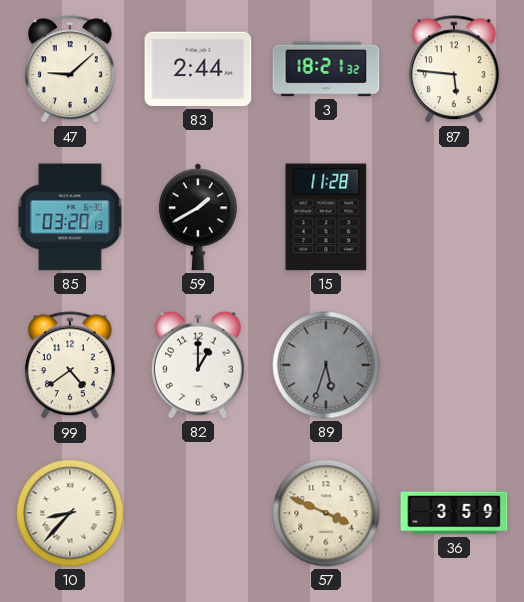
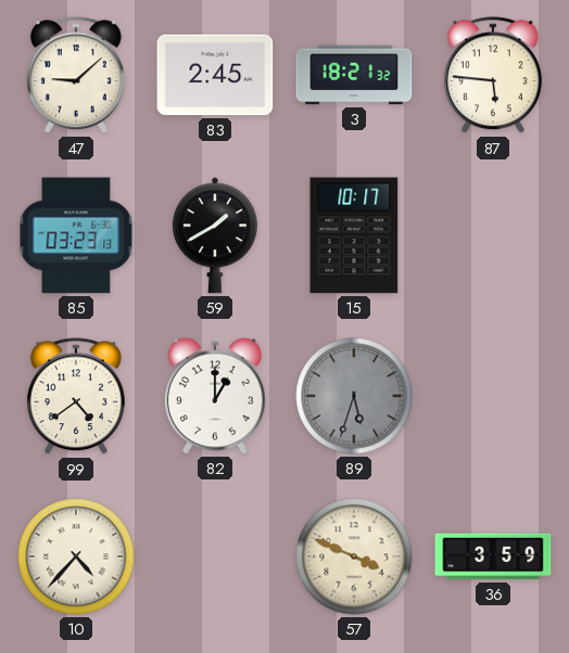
83: 2:44 -> 2:45
85: 03:20 -> 03:23
15: 11:28 -> 10:17
10: 8:37 -> 4:37
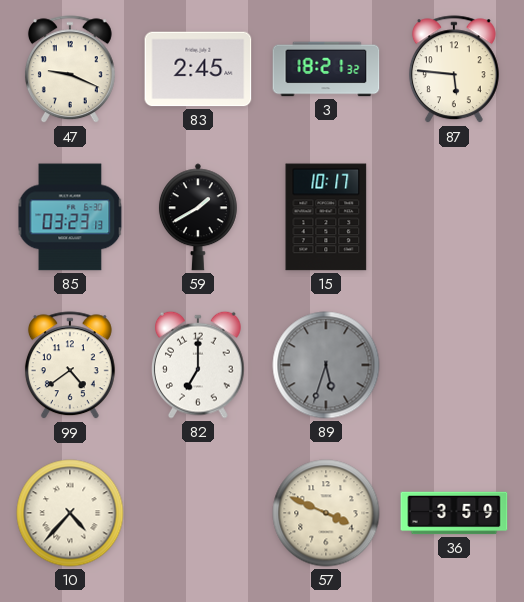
47: 9:08 -> 9:19
82: 1:00 -> 7:00
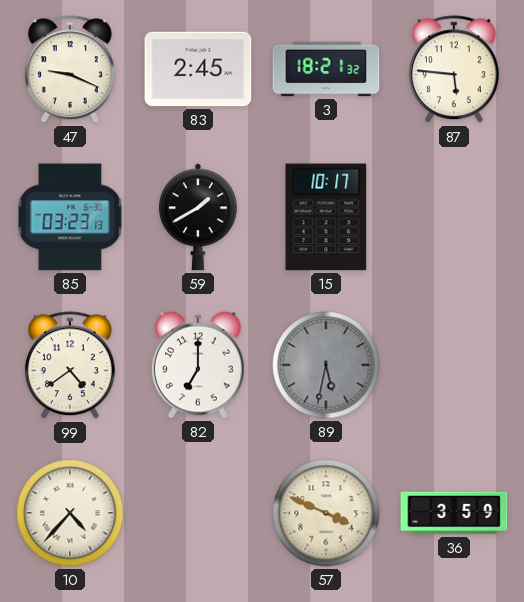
89: 5:33 -> 5:32
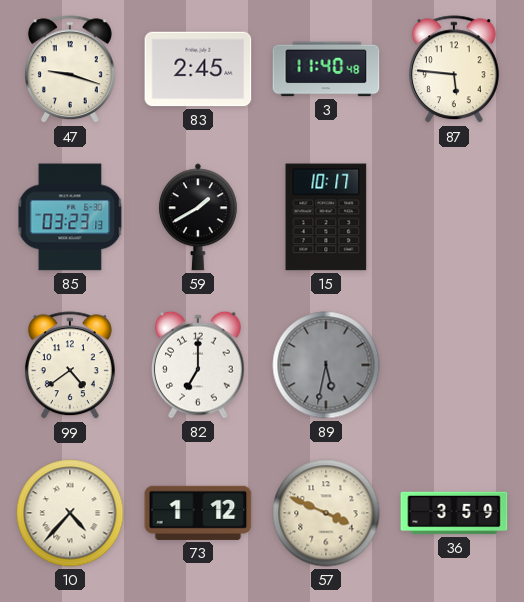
47: 9:19 -> 9:18
3: 18:21 -> 11:40
73: none -> 1:12
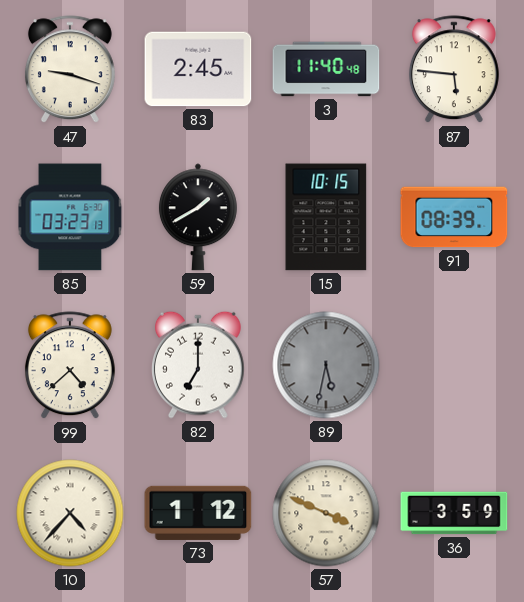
15: 10:17 -> 10:15
91: none -> 08:39
99: 4:39 -> 4:38
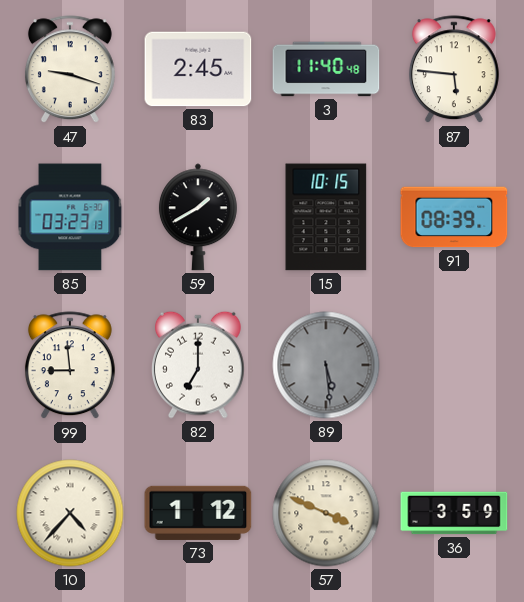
99: 4:38 -> 8:59
89: 5:32 -> 5:29
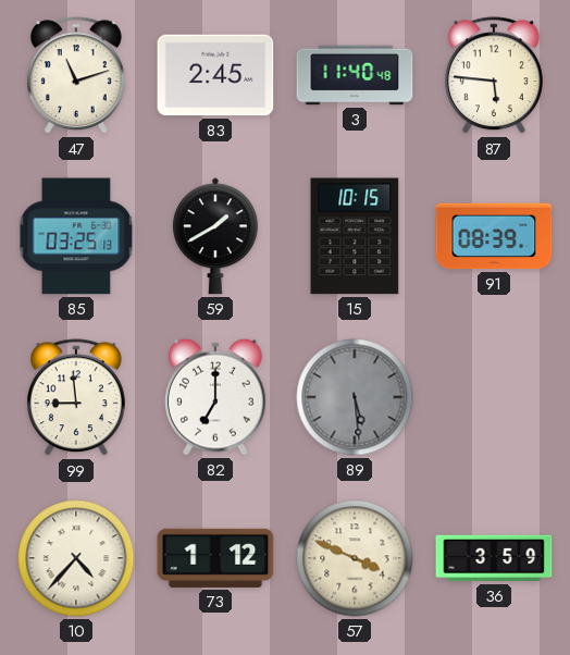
47: 9:18 -> 11:12
85: 03:23 -> 03:25
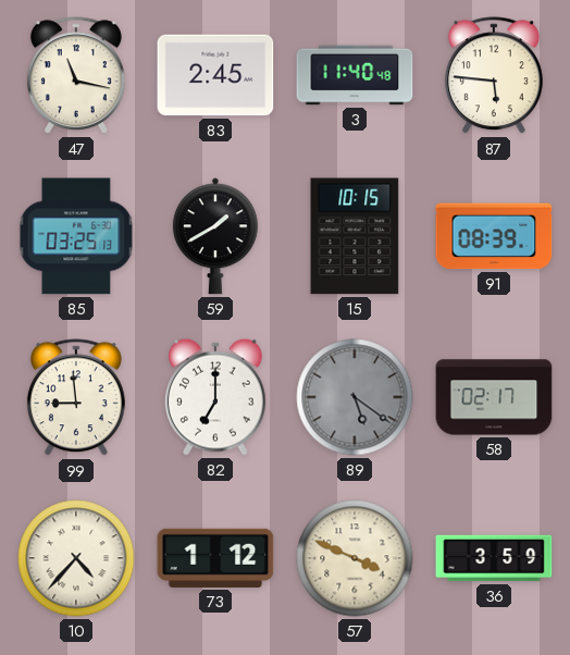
47: 11:12 -> 11:17
89: 5:29 -> 5:21
58: none -> 02:17
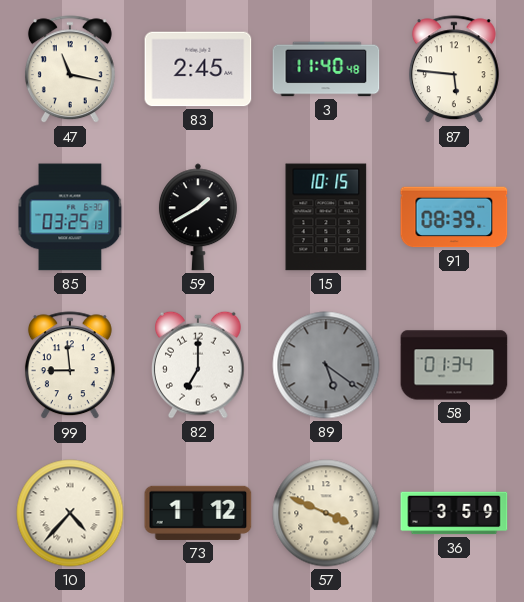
58: 02:17 -> 01:34
